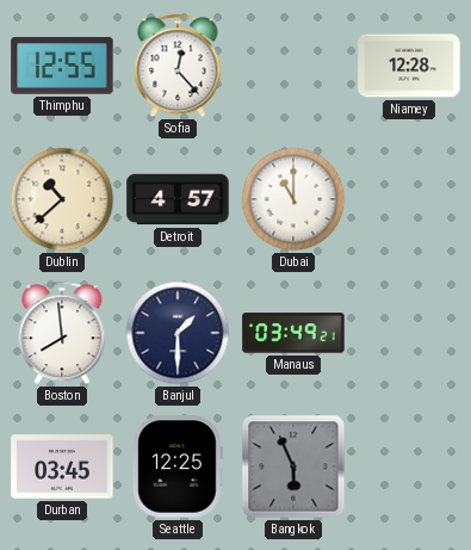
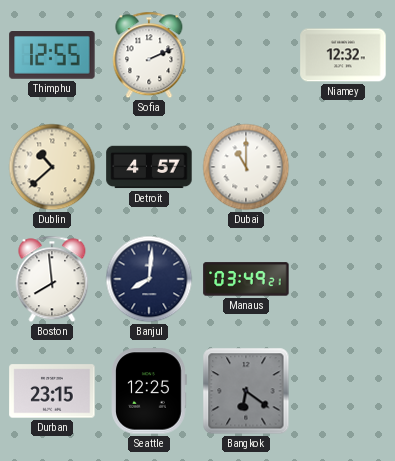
Sofia: 12:23 -> 2:11
Niamey: 12:28 -> 12:32
Banjul: 1:30 -> 8:01
Durban: 03:45 -> 23:15
Bangkok: 5:56 -> 6:21
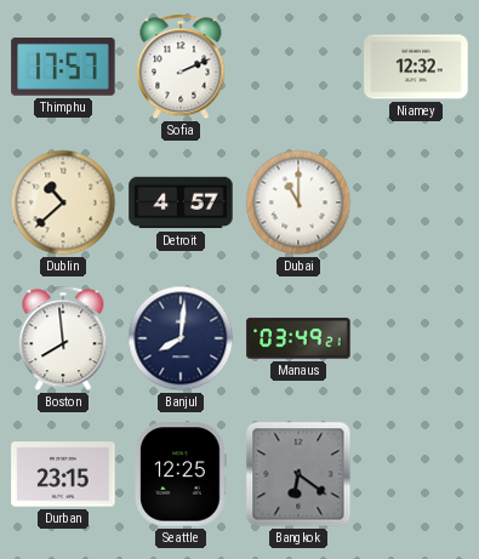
Thimphu: 12:55 -> 17:57
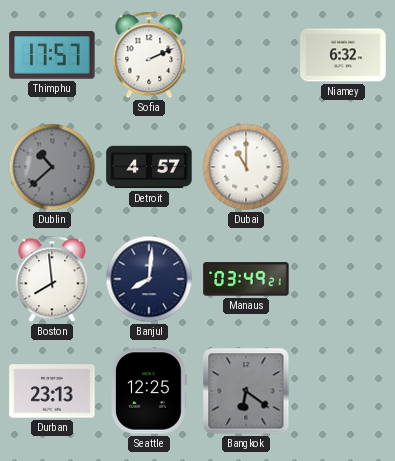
Niamey: 12:32 -> 6:32
Dublin dial: cream -> grey
Durban: 23:15 -> 23:13
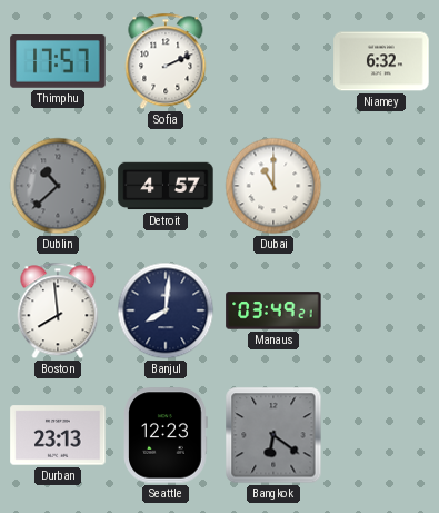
Seattle: 12:25 -> 12:23
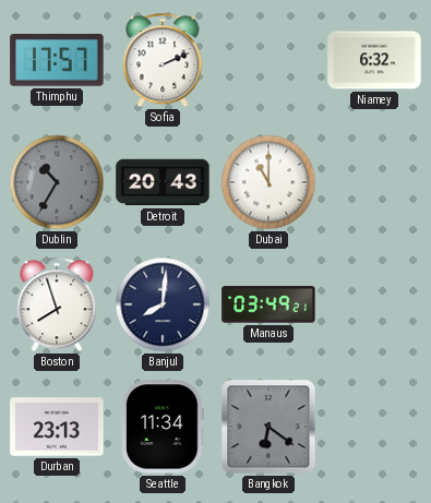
Dublin: 10:38 -> 10:35
Detroit: 4:57 -> 20:43
Boston: 7:59 -> 7:57
Seattle: 12:23 -> 11:34
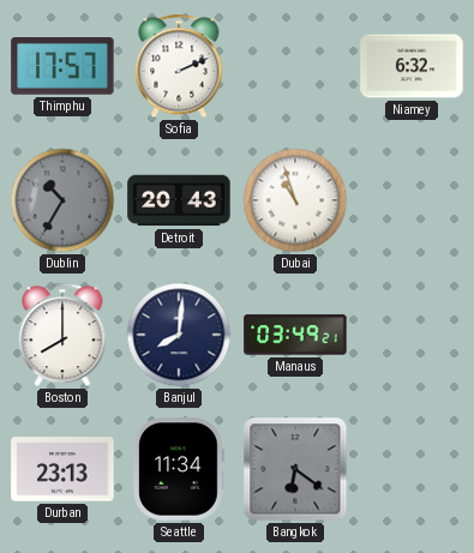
Dubai: 11:00 -> 10:57
Boston: 7:57 -> 8:00
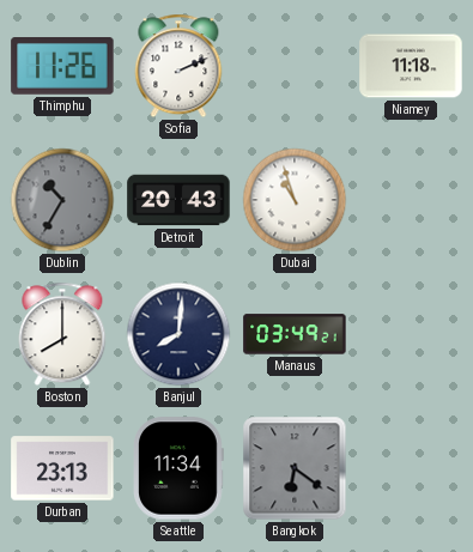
Thimphu: 17:57 -> 11:26
Niamey: 6:32 -> 11:18
